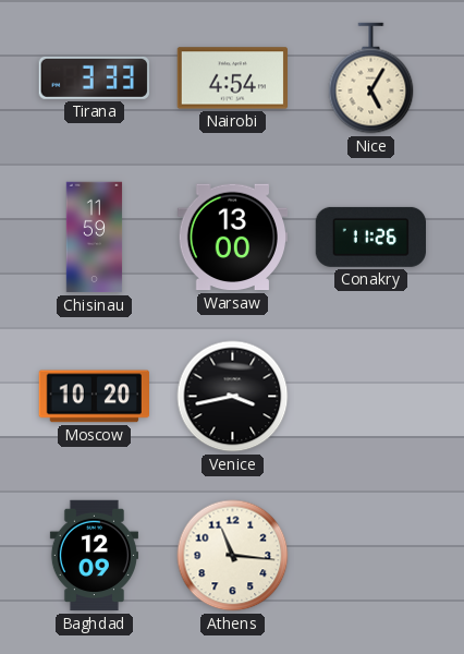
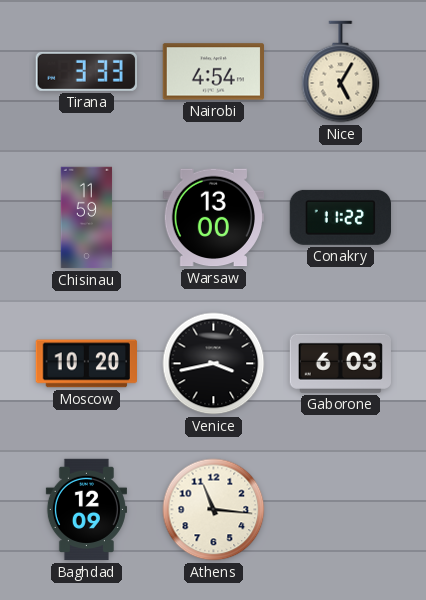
Conakry: 11:26 -> 11:22
Gaborone: none -> 6:03
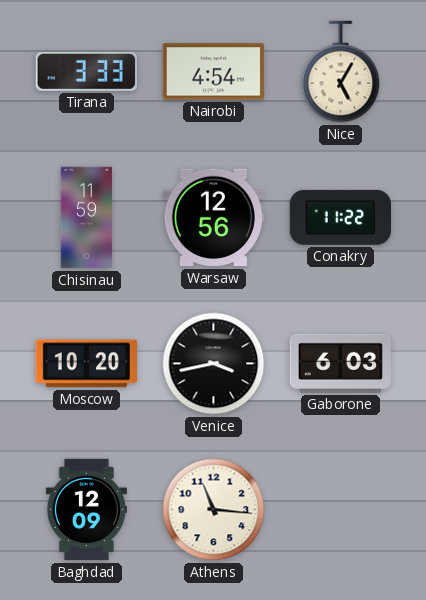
Warsaw: 13:00 -> 12:56
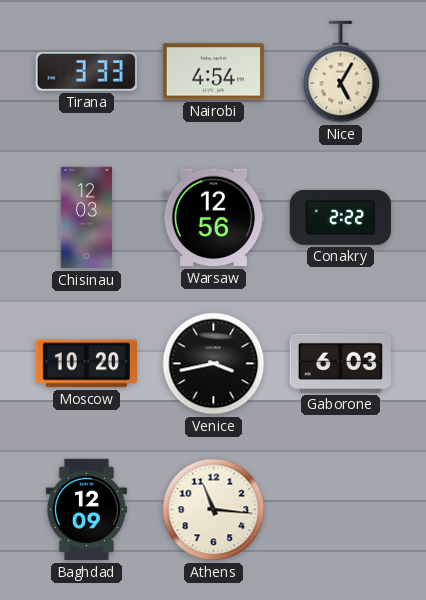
Chisinau: 11:59 -> 12:03
Conakry: 11:22 -> 2:22
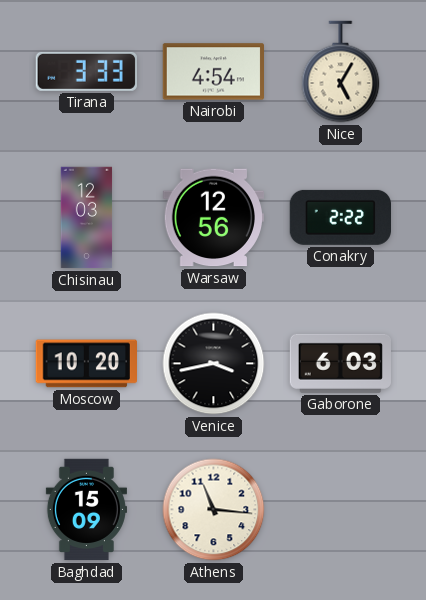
Baghdad: 12:09 -> 15:09
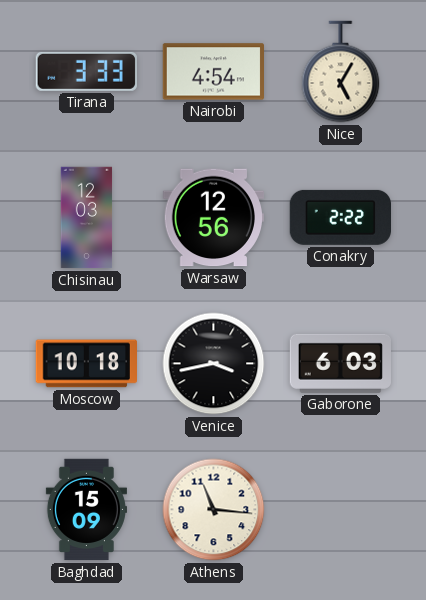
Moscow: 10:20 -> 10:18
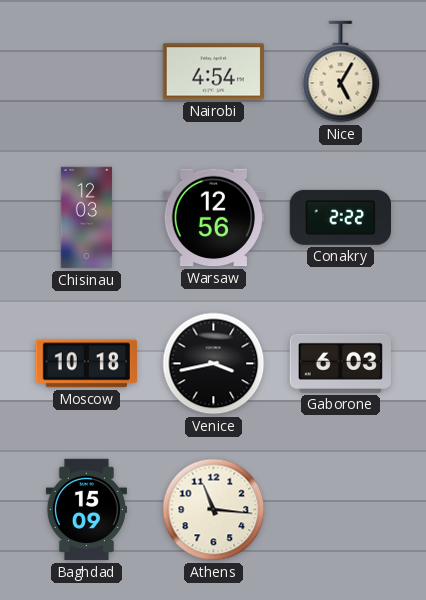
Tirana: 3:33 -> none
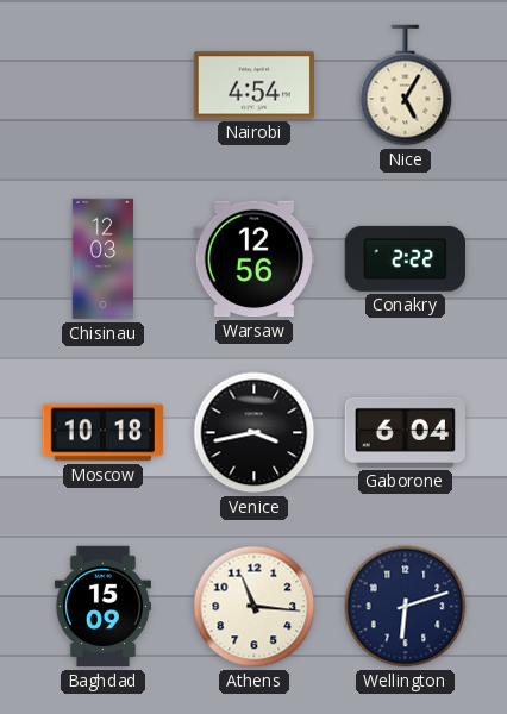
Gaborone: 6:03 -> 6:04
Wellington: none -> 6:12
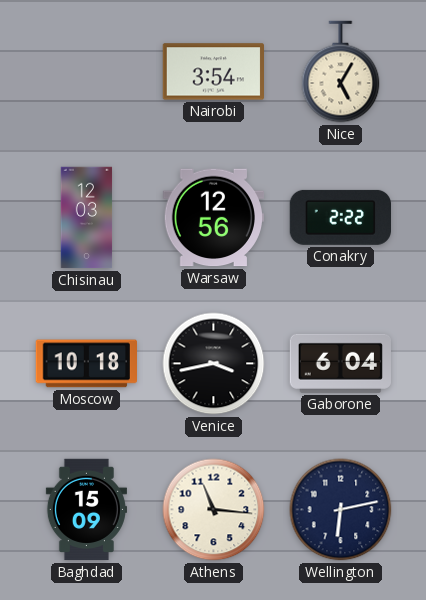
Nairobi: 4:54 -> 3:54
Wellington: 6:12 -> 6:13
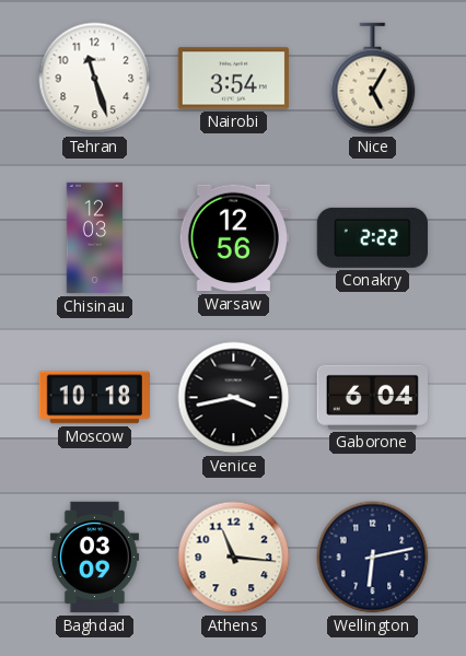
Tehran: none -> 11:27
Baghdad: 15:09 -> 03:09
